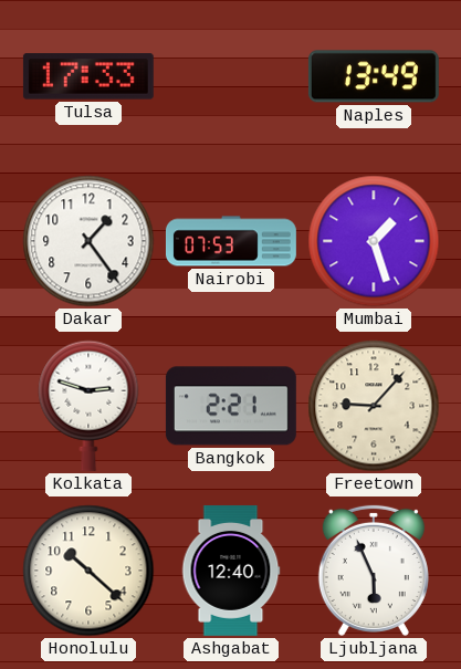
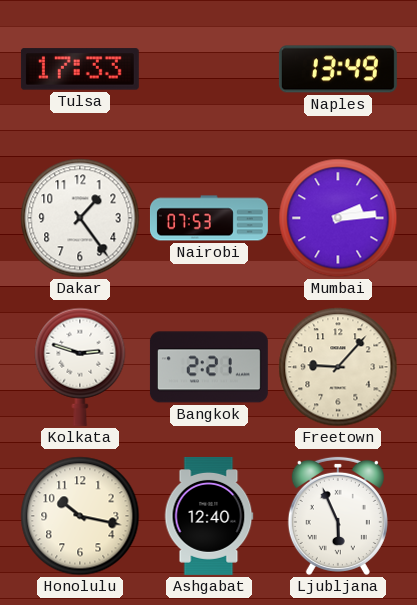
Mumbai: 1:27 -> 2:14
Honolulu: 10:22 -> 10:17
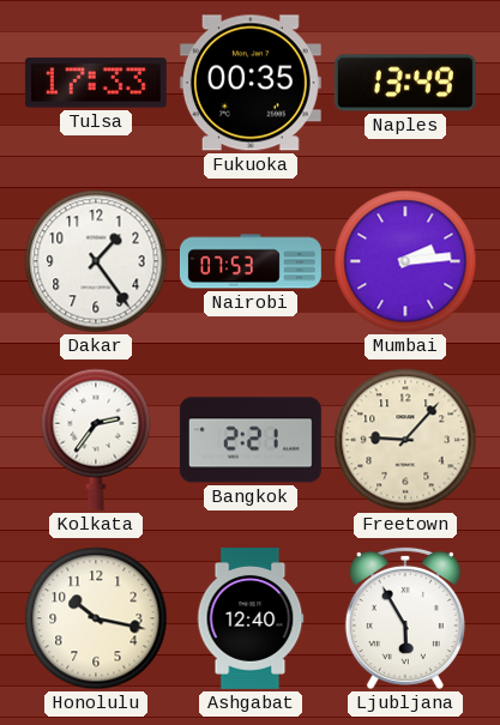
Fukuoka: none -> 00:35
Kolkata: 2:48 -> 2:36
Ljubljana: 5:56 -> 5:55
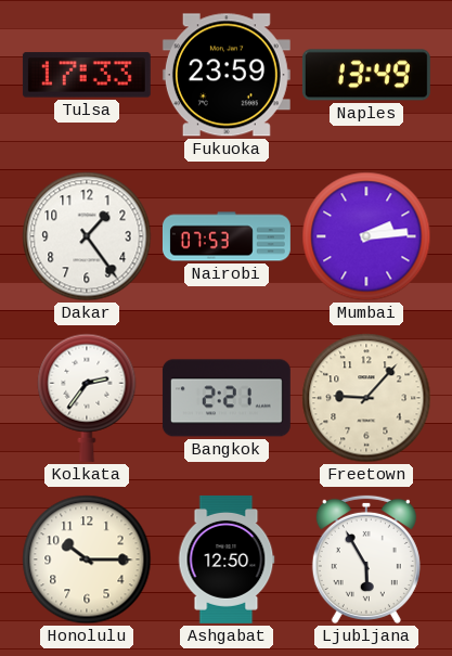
Fukuoka: 00:35 -> 23:59
Honolulu: 10:17 -> 10:15
Ashgabat: 12:40 -> 12:50
